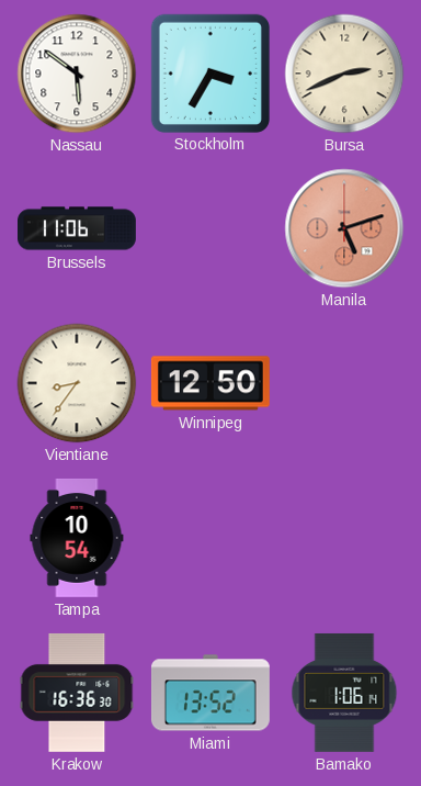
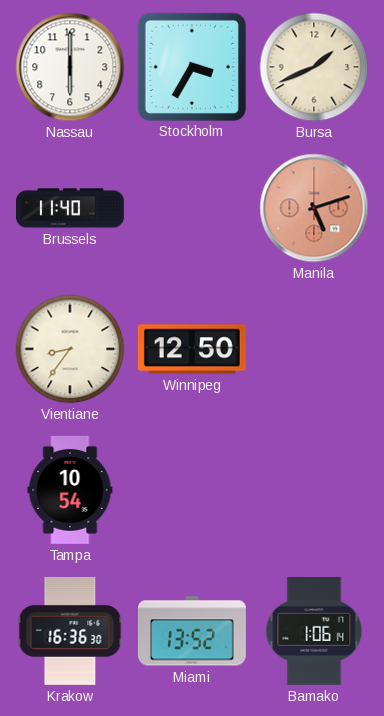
Nassau: 5:51 -> 6:00
Bursa: 2:41 -> 1:41
Brussels: 11:06 -> 11:40
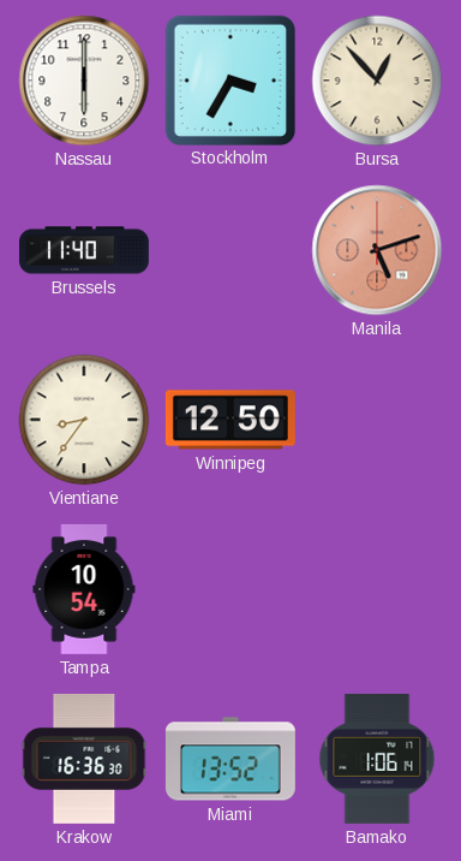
Bursa: 1:41 -> 12:53
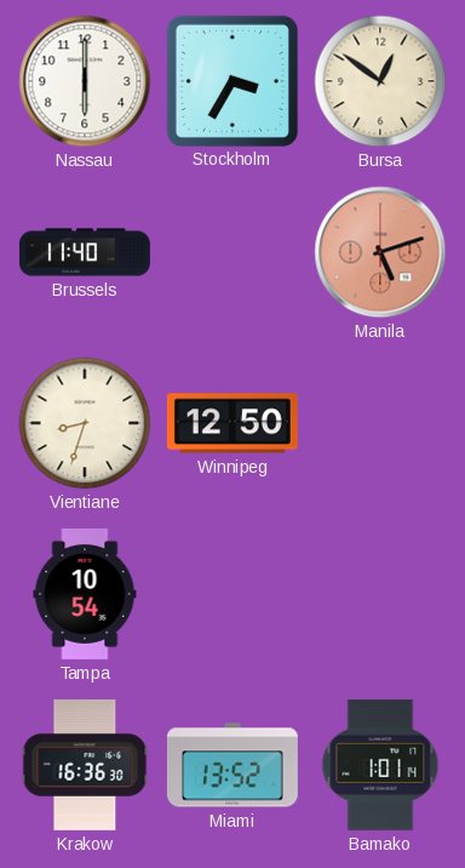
Bursa: 12:53 -> 12:51
Vientiane: 8:36 -> 8:33
Bamako: 1:06 -> 1:01
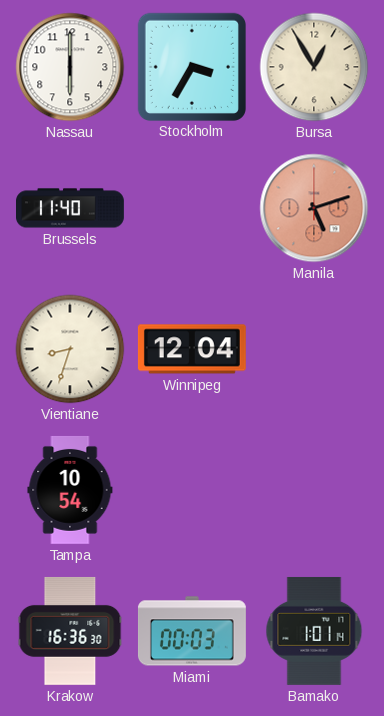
Bursa: 12:51 -> 12:55
Winnipeg: 12:50 -> 12:04
Miami: 13:52 -> 00:03
